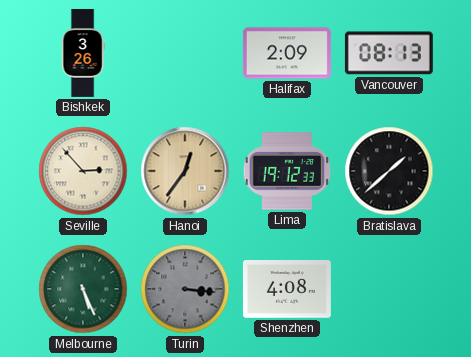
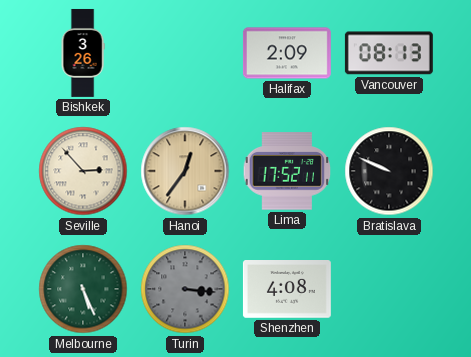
Lima: 19:12 -> 17:52
Bratislava: 1:38 -> 9:49
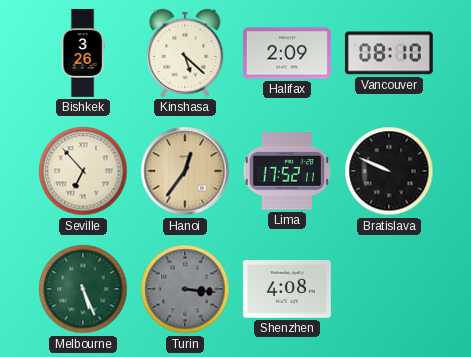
Kinshasa: none -> 5:22
Vancouver: 08:13 -> 08:10
Seville: 2:53 -> 6:53
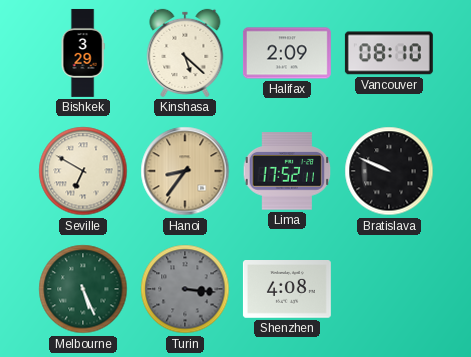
Bishkek: 3:26 -> 3:29
Seville: 6:53 -> 6:50
Hanoi: 12:36 -> 8:36
